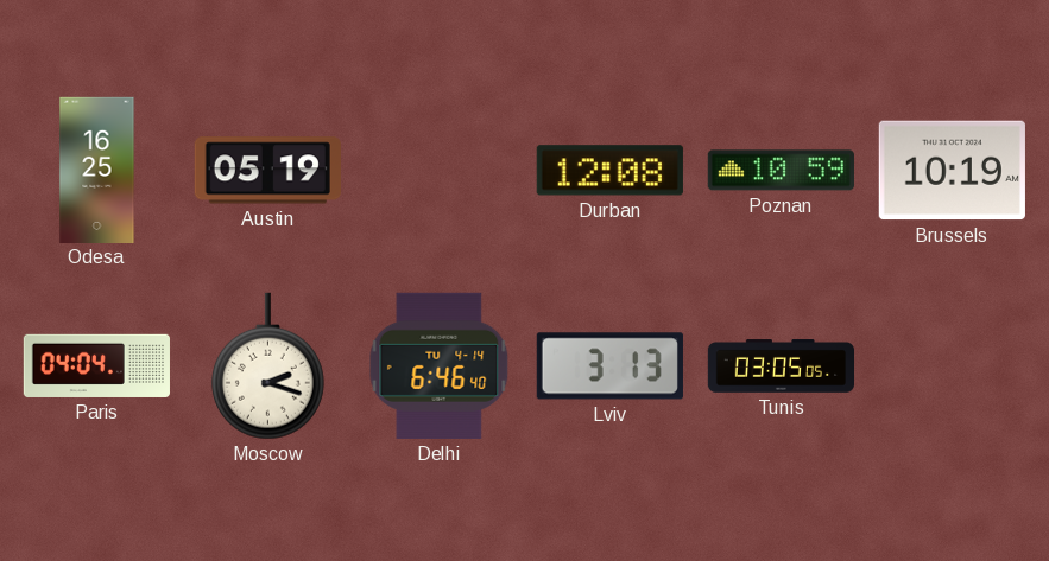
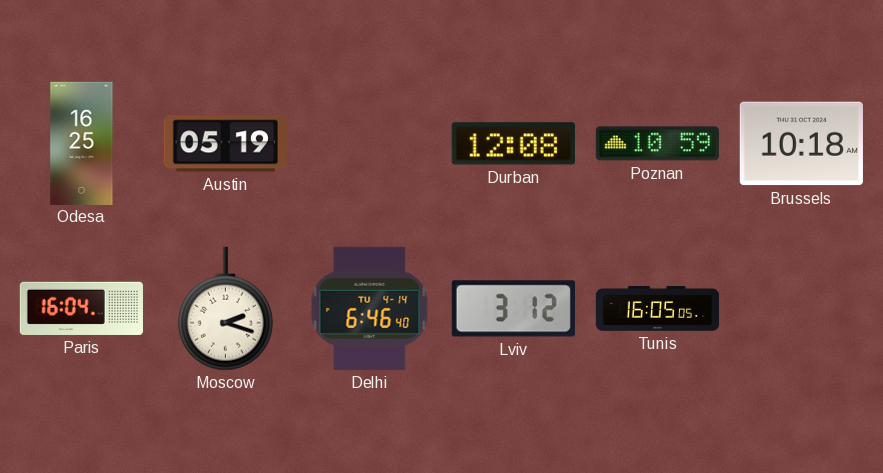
Brussels: 10:19 -> 10:18
Paris: 04:04 -> 16:04
Lviv: 3:13 -> 3:12
Tunis: 03:05 -> 16:05
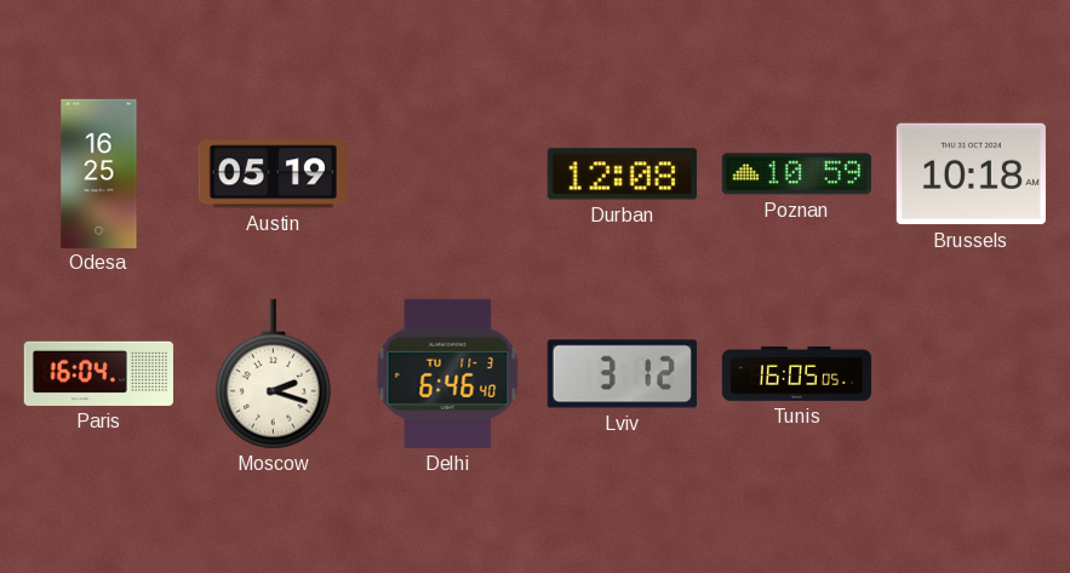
Delhi date: TU 4-14 -> TU 11-3
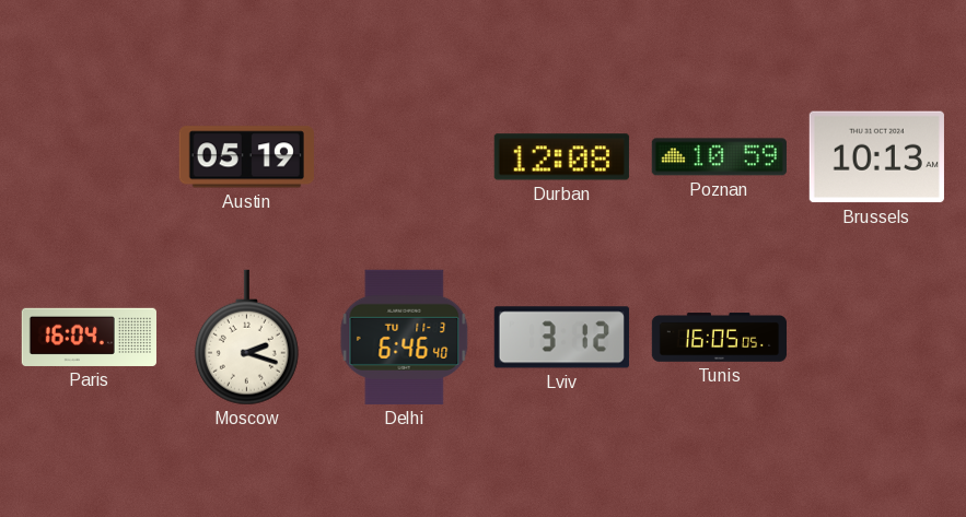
Odesa: 16:25 -> none
Brussels: 10:18 -> 10:13
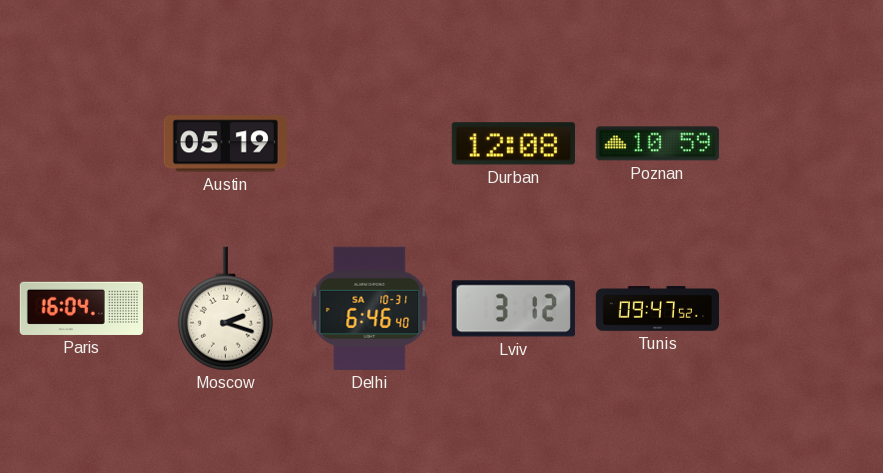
Brussels: 10:13 -> none
Delhi date: TU 11-3 -> SA 10-31
Tunis: 16:05 -> 09:47
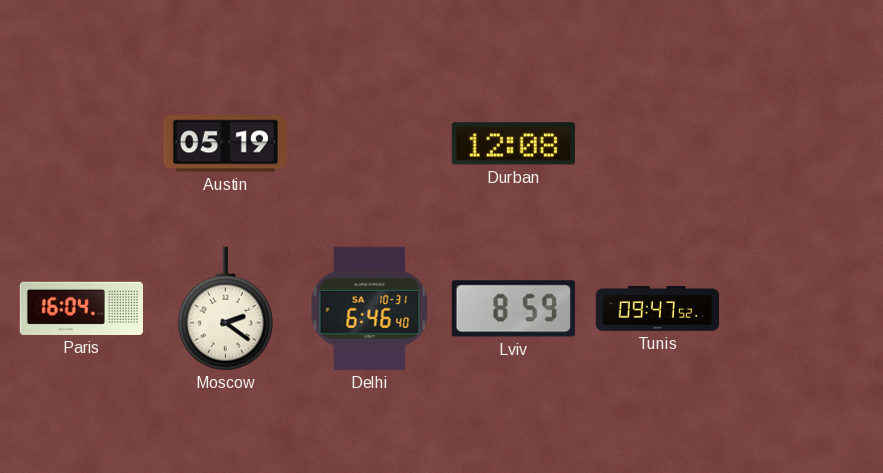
Poznan: 10:59 -> none
Moscow: 2:18 -> 2:21
Lviv: 3:12 -> 8:59
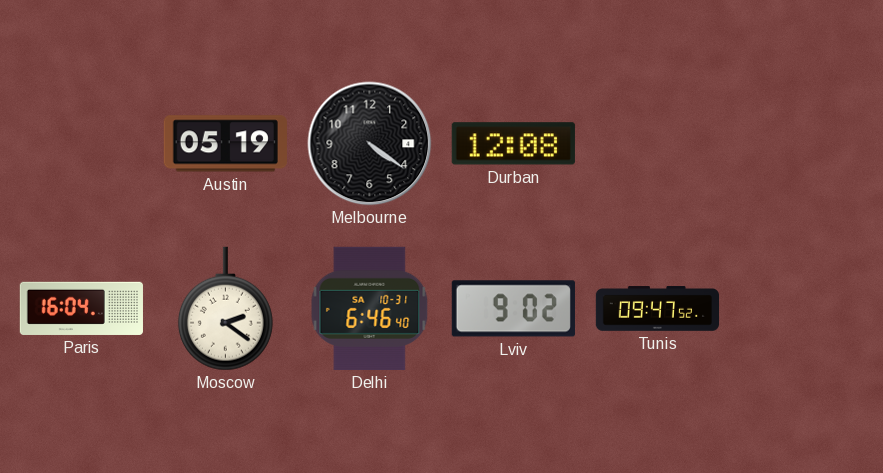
Melbourne: none -> 4:21
Lviv: 8:59 -> 9:02
